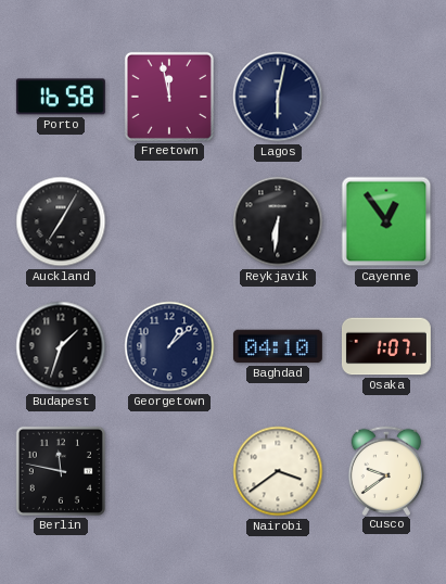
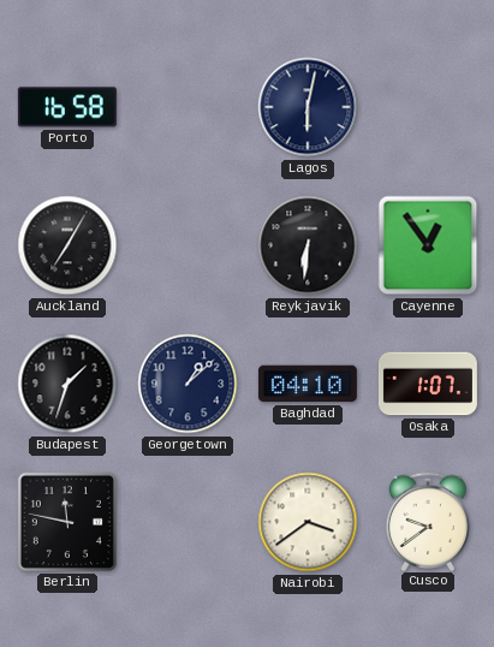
Freetown: 11:58 -> none
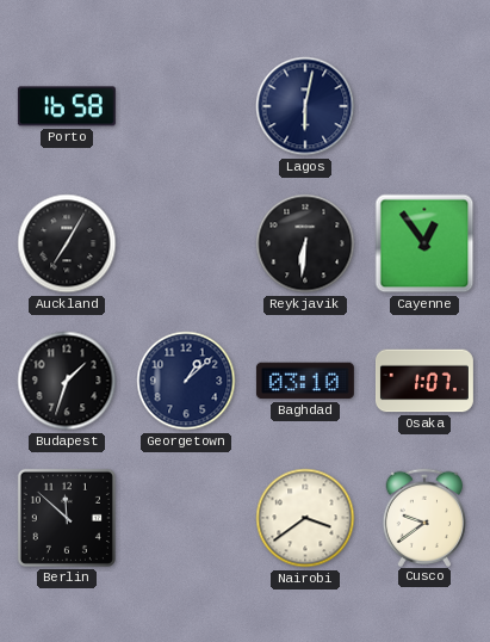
Baghdad: 04:10 -> 03:10
Berlin: 11:47 -> 11:52
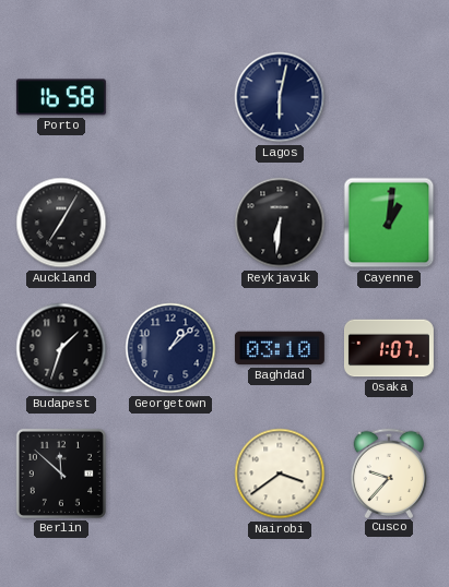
Cayenne: 12:54 -> 1:01
Cusco: 9:39 -> 9:37
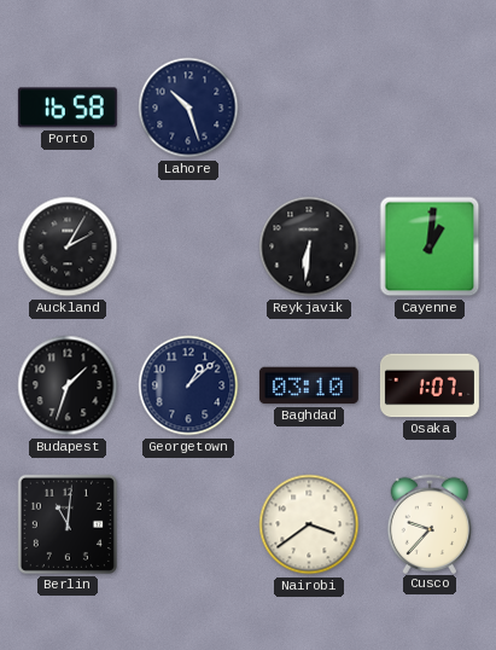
Lahore: none -> 10:27
Lagos: 6:02 -> none
Auckland: 7:05 -> 2:05
Berlin: 11:52 -> 11:01
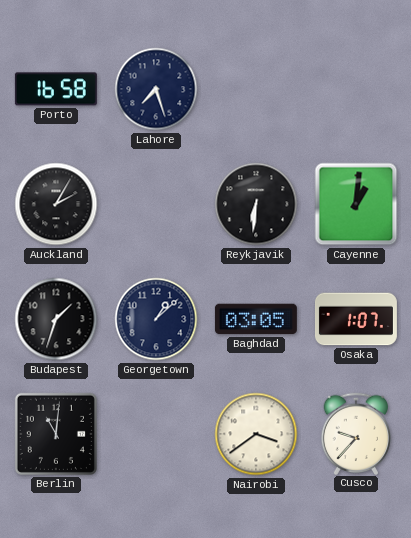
Lahore: 10:27 -> 7:27
Baghdad: 03:10 -> 03:05
